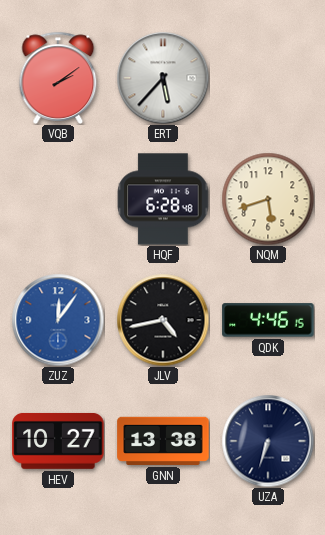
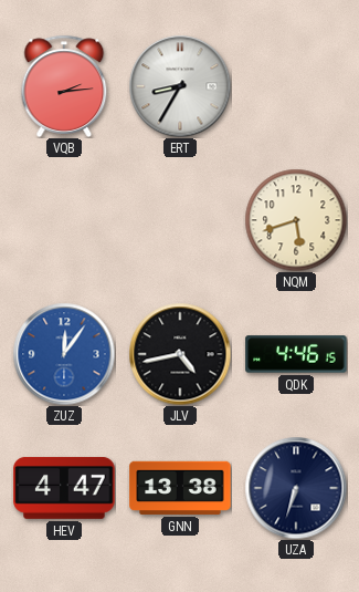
VQB: 2:09 -> 2:14
ERT: 5:37 -> 8:35
HQF: 6:28 -> none
HEV: 10:27 -> 4:47
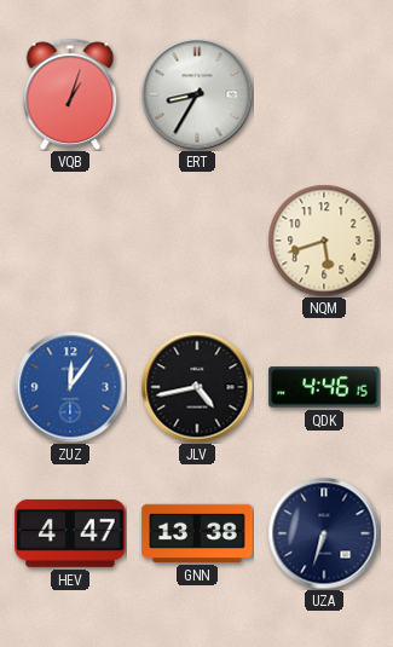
VQB: 2:14 -> 1:03
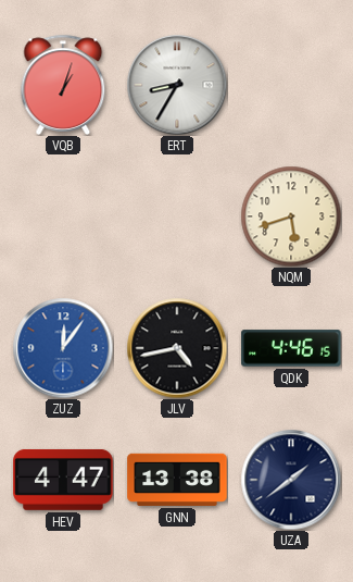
UZA: 6:33 -> 1:39
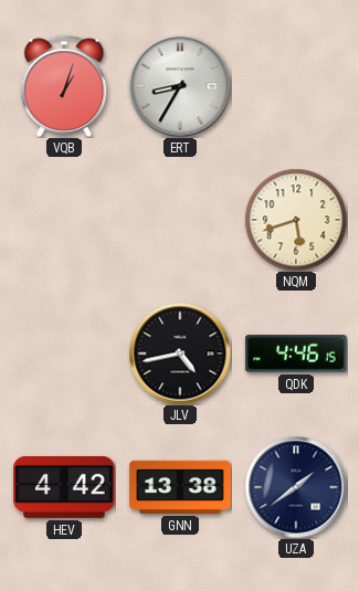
ZUZ: 12:06 -> none
HEV: 4:47 -> 4:42
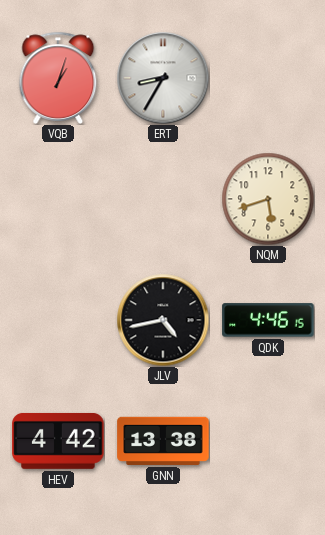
UZA: 1:39 -> none
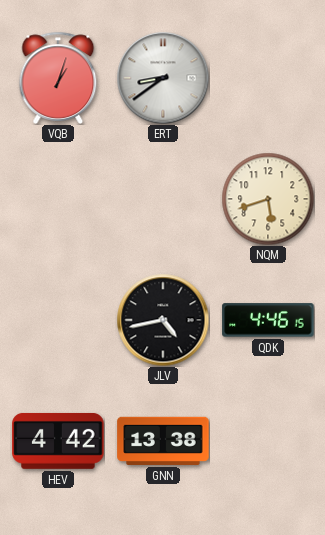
ERT: 8:35 -> 8:39
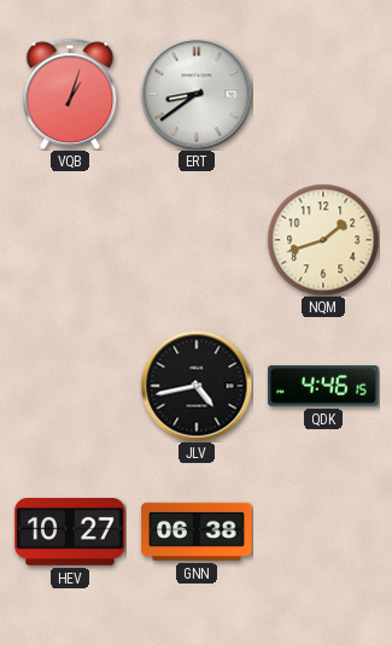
NQM: 5:42 -> 1:42
HEV: 4:42 -> 10:27
GNN: 13:38 -> 06:38
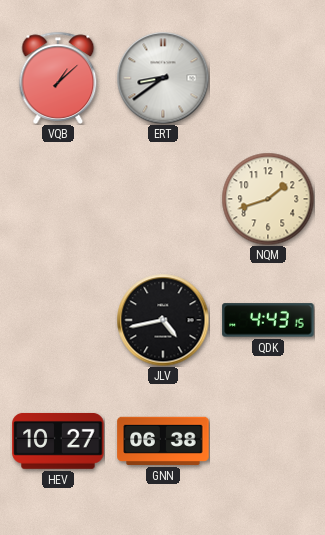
VQB: 1:03 -> 1:08
QDK: 4:46 -> 4:43
